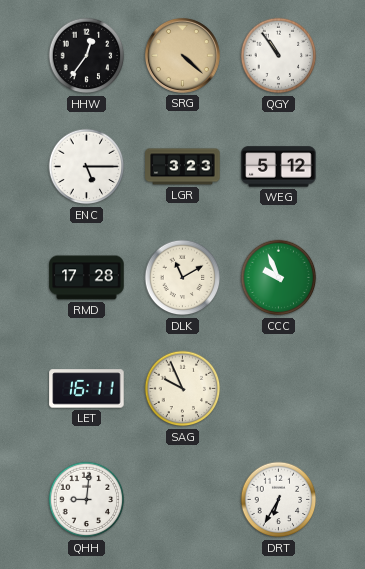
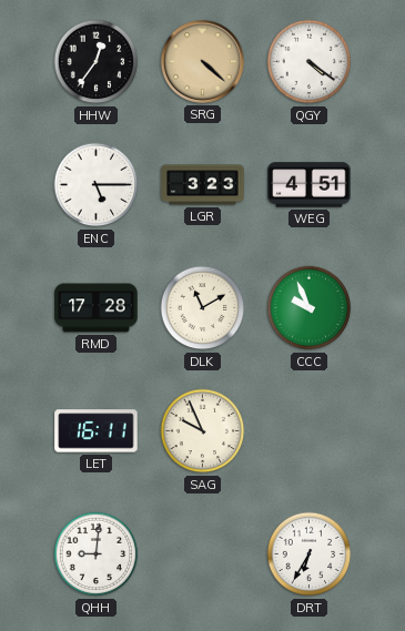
QGY: 10:54 -> 4:21
WEG: 5:12 -> 4:51
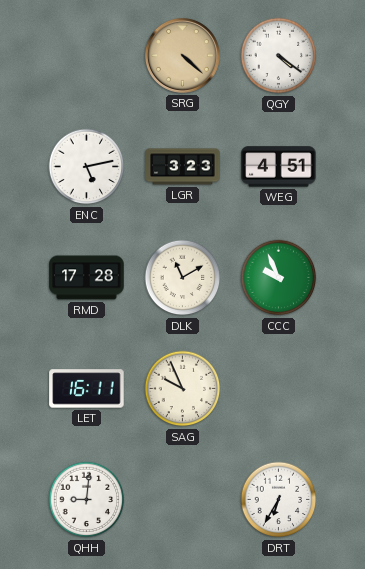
HHW: 12:36 -> none
ENC: 5:15 -> 5:13
